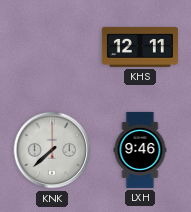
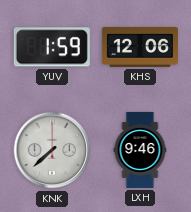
YUV: none -> 1:59
KHS: 12:11 -> 12:06
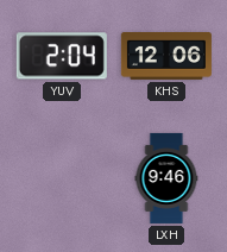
YUV: 1:59 -> 2:04
KNK: 7:38 -> none
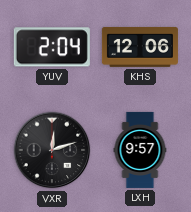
VXR: none -> 12:12
LXH: 9:46 -> 9:57
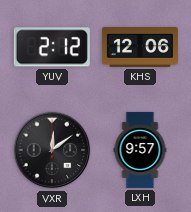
YUV: 2:04 -> 2:12
VXR: 12:12 -> 12:09
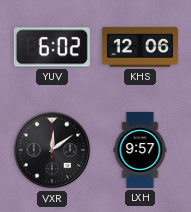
YUV: 2:12 -> 6:02
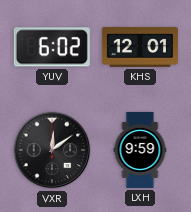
KHS: 12:06 -> 12:01
LXH: 9:57 -> 9:59
